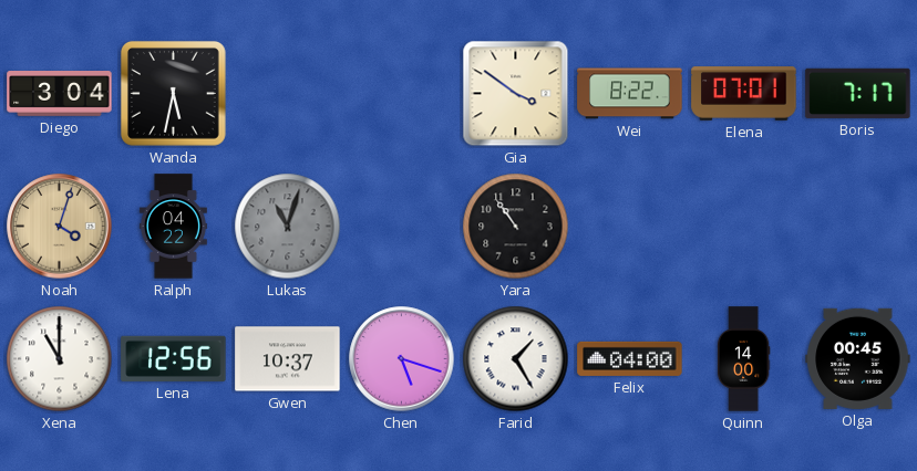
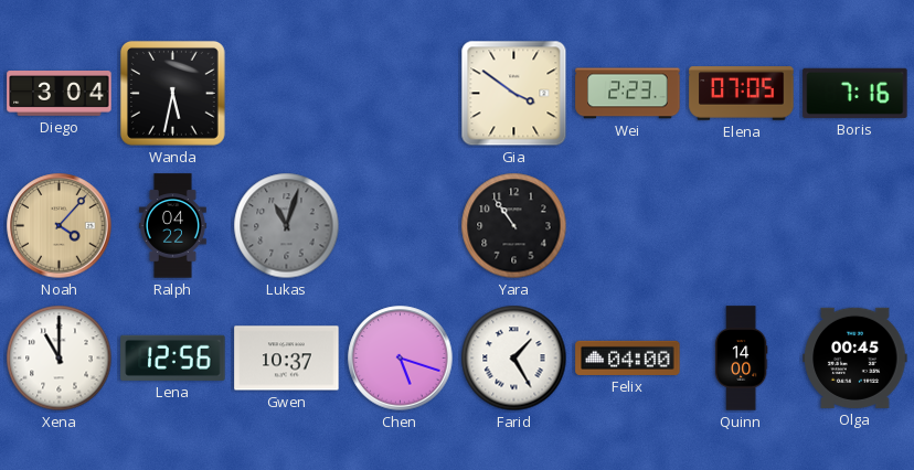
Wei: 8:22 -> 2:23
Elena: 07:01 -> 07:05
Boris: 7:17 -> 7:16
Noah: 4:03 -> 4:07
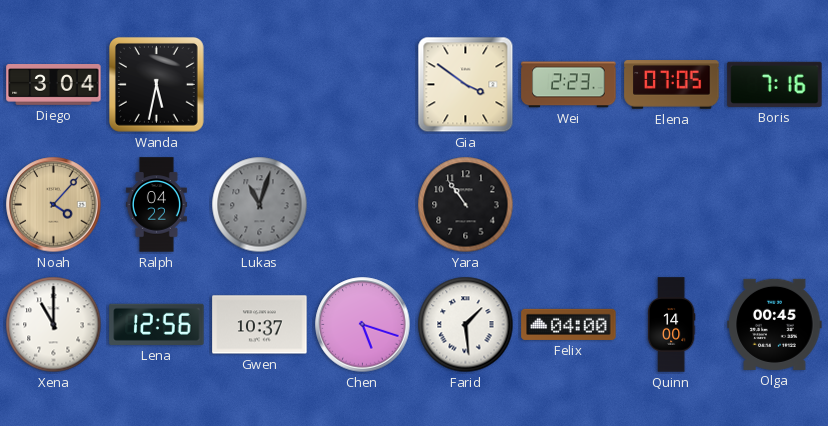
Farid: 1:25 -> 1:29
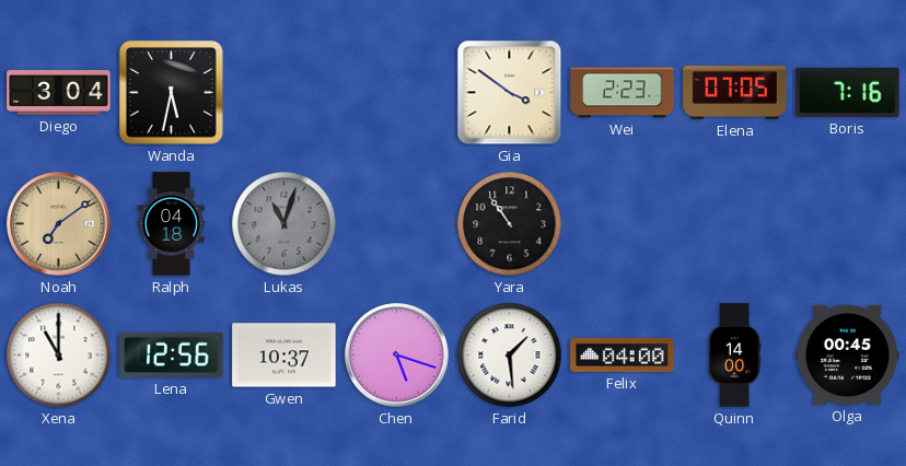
Noah: 4:07 -> 7:09
Ralph: 04:22 -> 04:18
